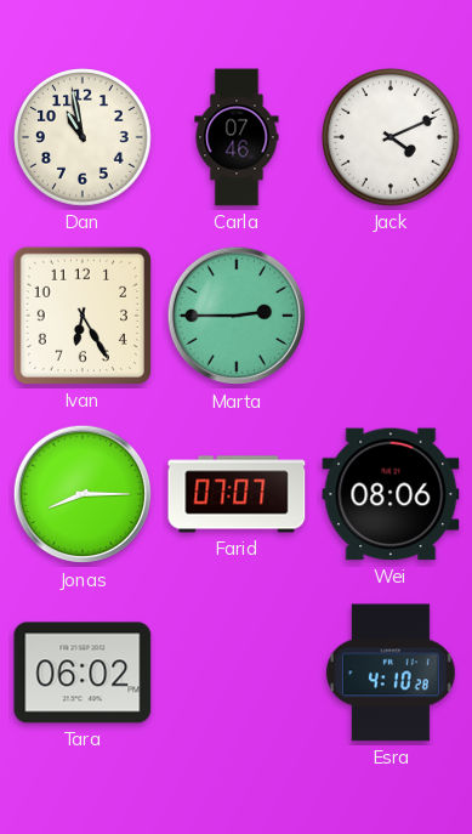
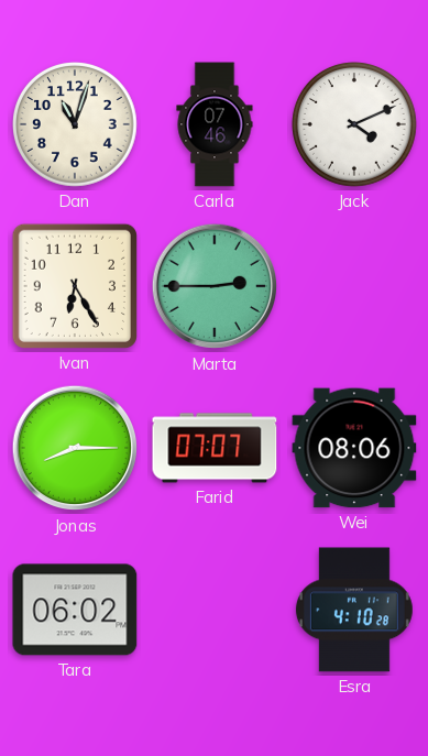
Dan: 10:58 -> 11:03
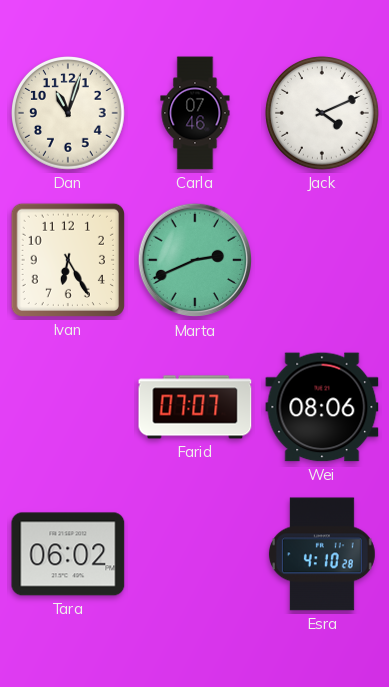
Marta: 2:45 -> 2:41
Jonas: 8:15 -> none
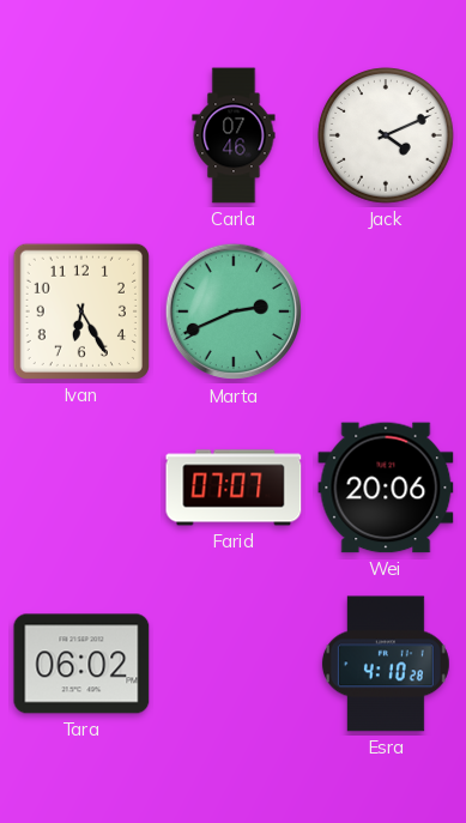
Dan: 11:03 -> none
Wei: 08:06 -> 20:06
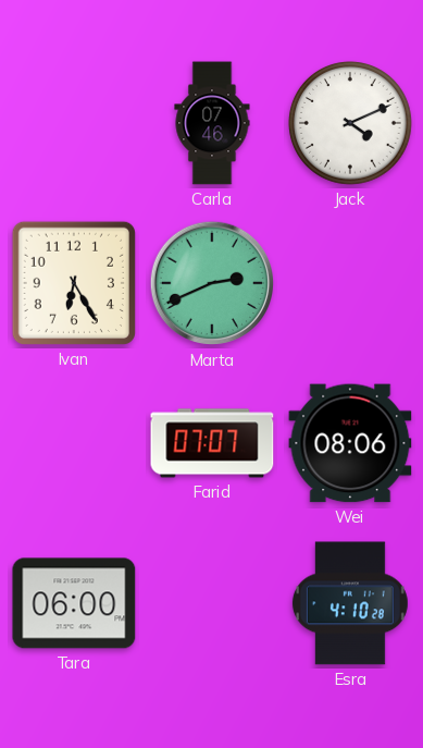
Wei: 20:06 -> 08:06
Tara: 06:02 -> 06:00
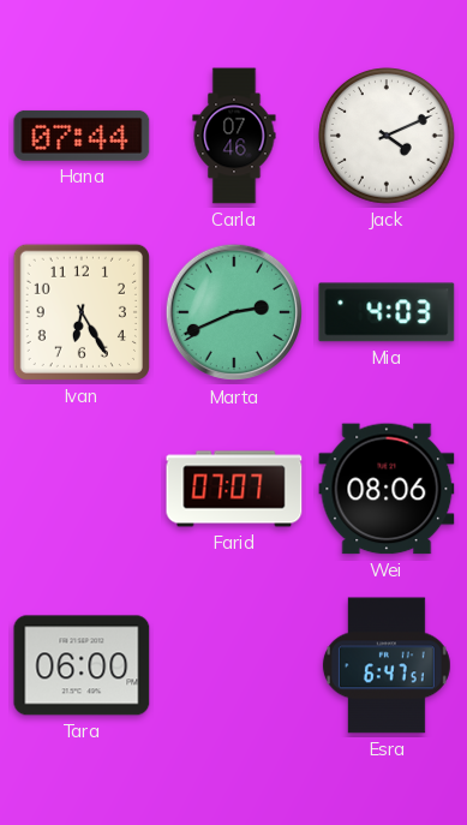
Hana: none -> 07:44
Mia: none -> 4:03
Esra: 4:10 -> 6:47
